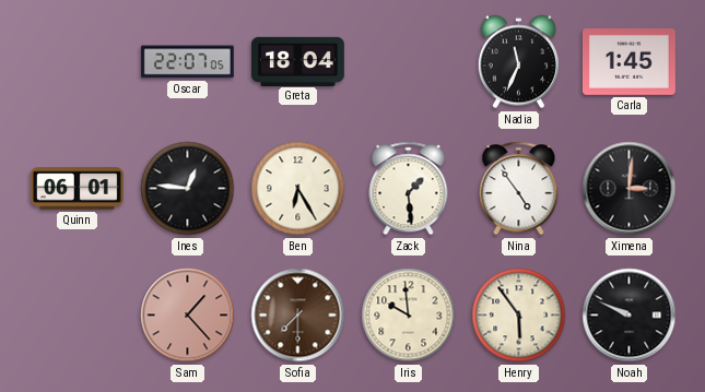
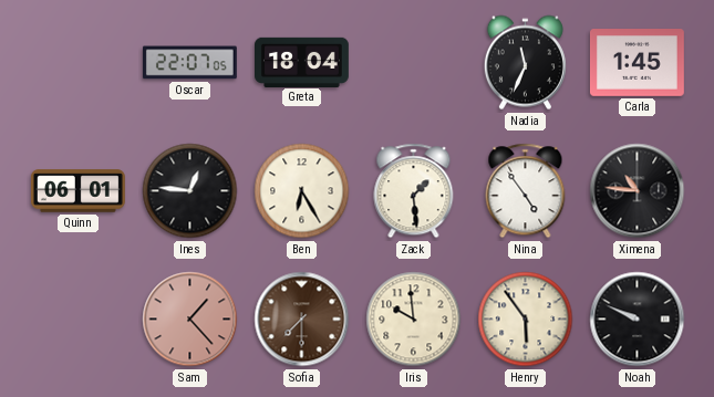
Ximena: 3:01 -> 10:46
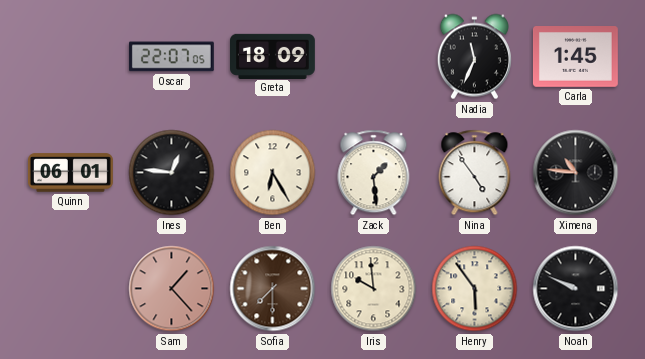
Greta: 18:04 -> 18:09
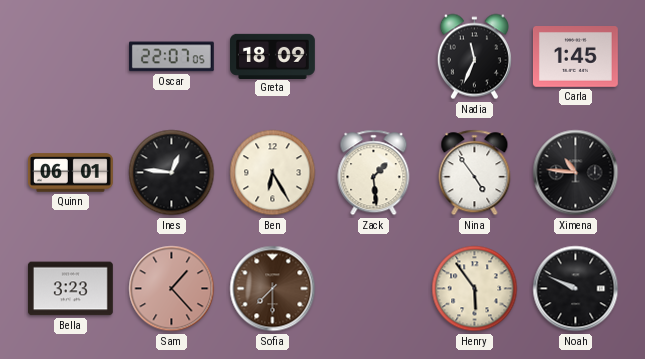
Bella: none -> 3:23
Iris: 9:59 -> none
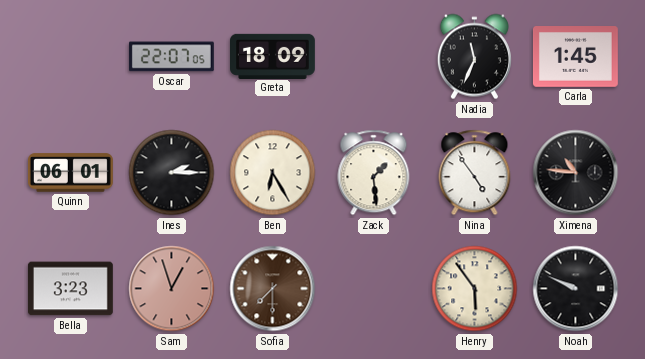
Ines: 12:46 -> 2:15
Sam: 1:23 -> 12:57
